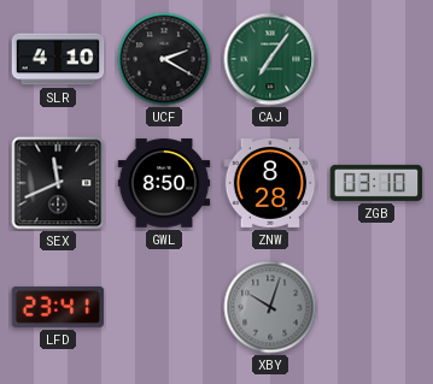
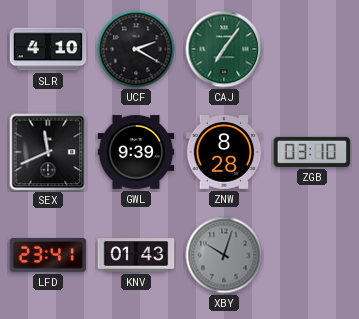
GWL: 8:50 -> 9:39
KNV: none -> 01:43
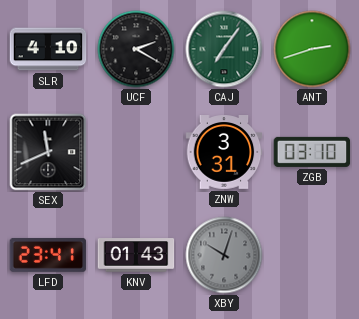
ANT: none -> 2:42
GWL: 9:39 -> none
ZNW: 8:28 -> 3:31
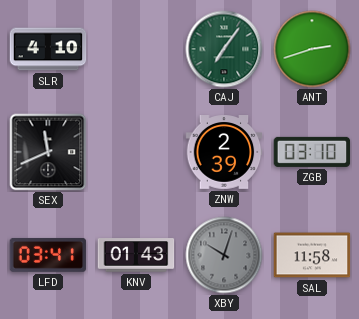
UCF: 2:20 -> none
ZNW: 3:31 -> 2:39
LFD: 23:41 -> 03:41
SAL: none -> 11:58
